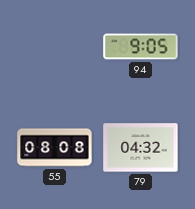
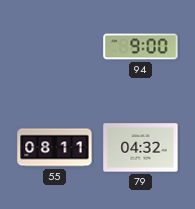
94: 9:05 -> 9:00
55: 08:08 -> 08:11
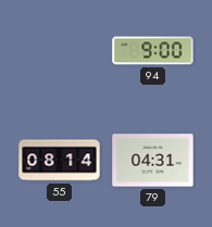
55: 08:11 -> 08:14
79: 04:32 -> 04:31
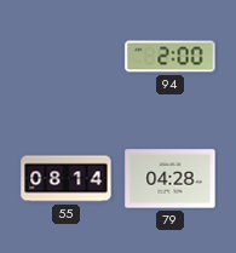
94: 9:00 -> 2:00
79: 04:31 -> 04:28
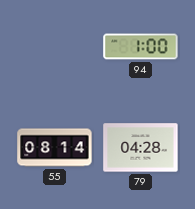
94: 2:00 -> 1:00
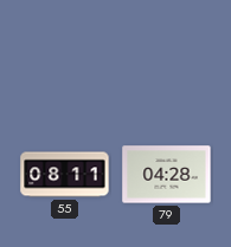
94: 1:00 -> none
55: 08:14 -> 08:11
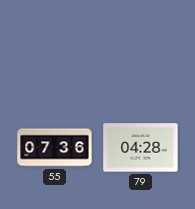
55: 08:11 -> 07:36
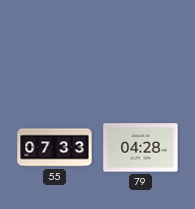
55: 07:36 -> 07:33
